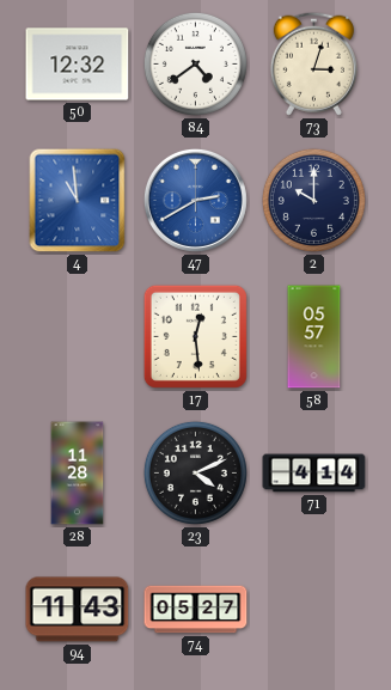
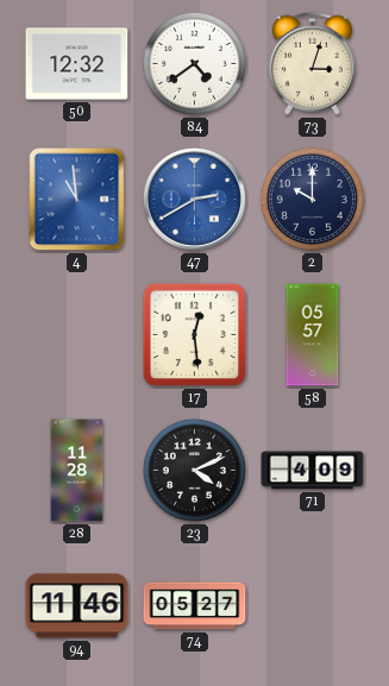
71: 4:14 -> 4:09
94: 11:43 -> 11:46
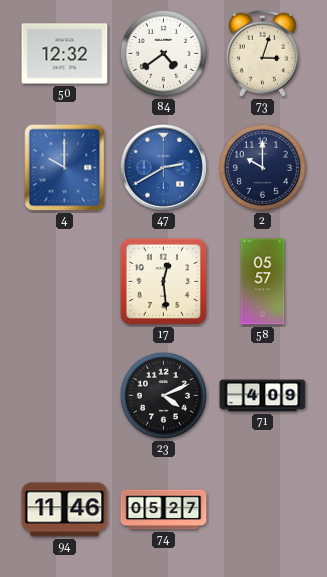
4: 10:59 -> 10:00
28: 11:28 -> none
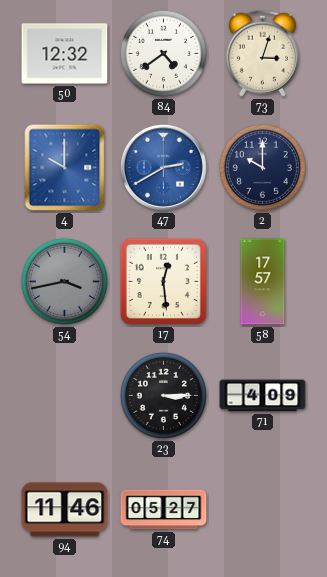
54: none -> 3:43
58: 05:57 -> 17:57
23: 4:11 -> 3:15
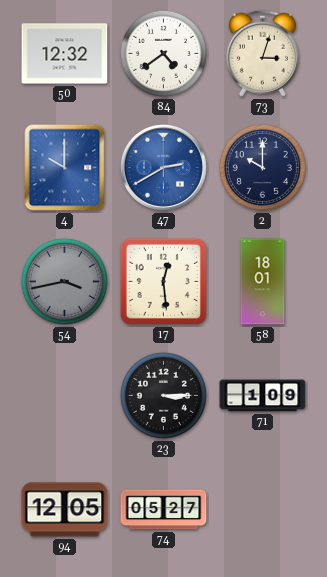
58: 17:57 -> 18:01
71: 4:09 -> 1:09
94: 11:46 -> 12:05
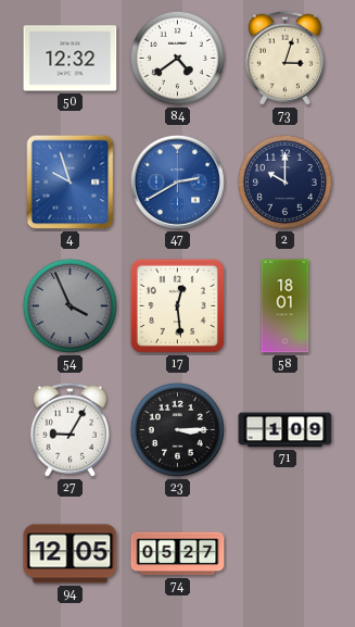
4: 10:00 -> 9:57
54: 3:43 -> 3:56
27: none -> 9:05
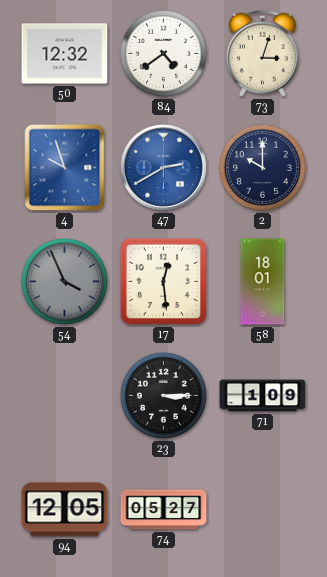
27: 9:05 -> none
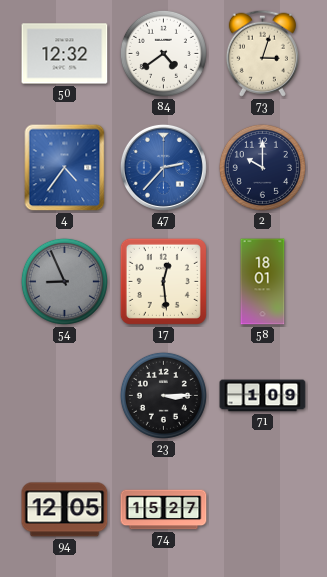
4: 9:57 -> 4:36
47: 2:40 -> 2:37
54: 3:56 -> 8:56
74: 05:27 -> 15:27
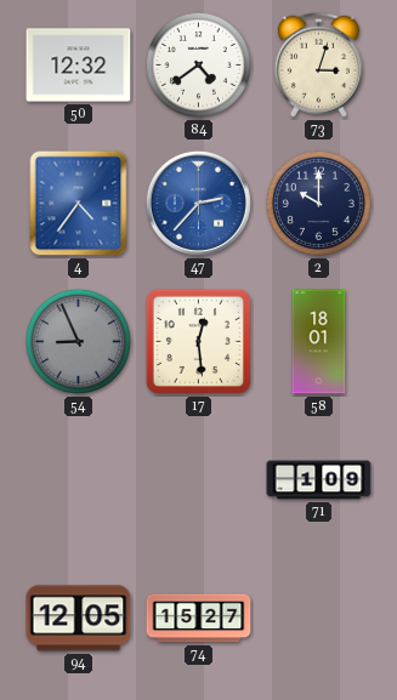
23: 3:15 -> none
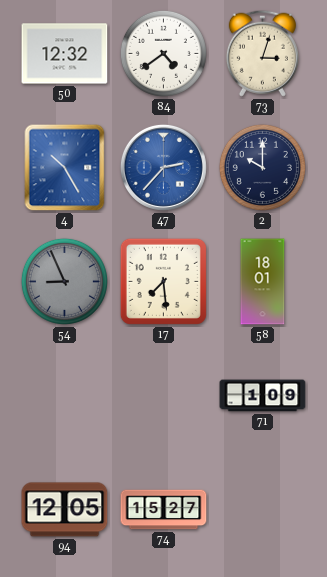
4: 4:36 -> 10:25
17: 12:29 -> 7:29
